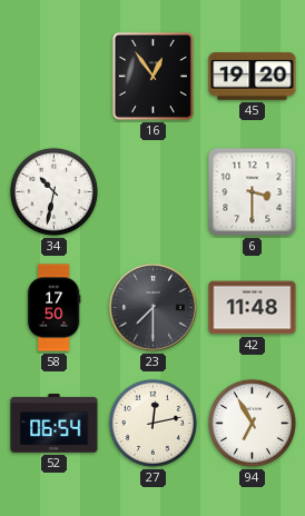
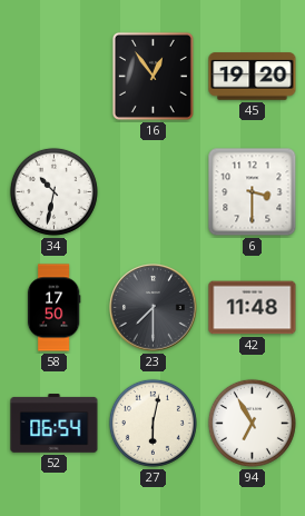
27: 12:13 -> 6:02
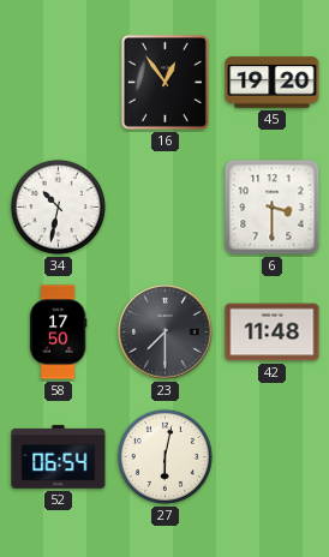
94: 6:55 -> none
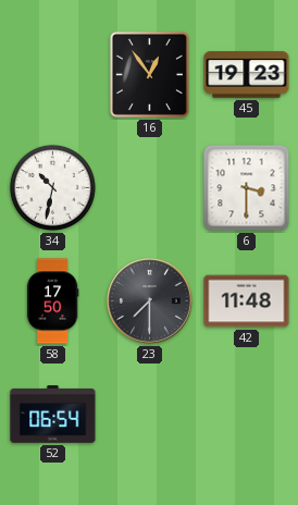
45: 19:20 -> 19:23
27: 6:02 -> none
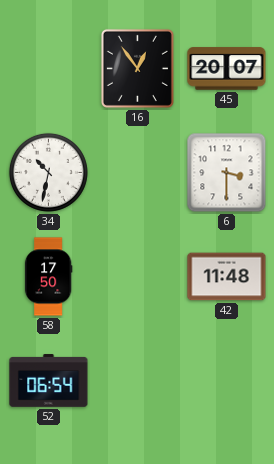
45: 19:23 -> 20:07
23: 7:30 -> none
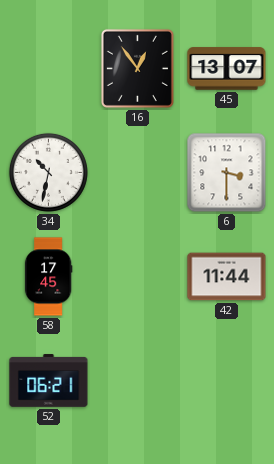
45: 20:07 -> 13:07
58: 17:50 -> 17:45
42: 11:48 -> 11:44
52: 06:54 -> 06:21
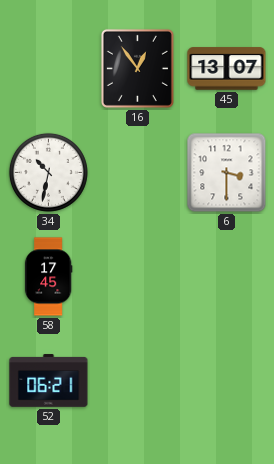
42: 11:44 -> none
